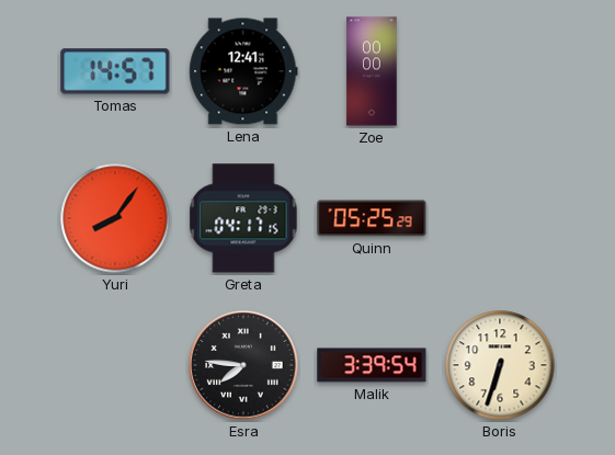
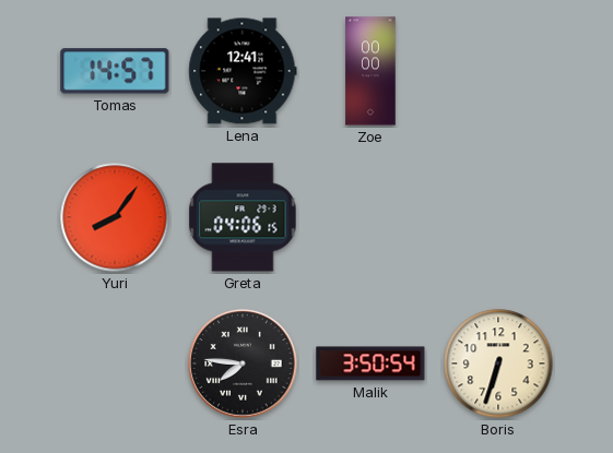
Greta: 04:17 -> 04:06
Quinn: 05:25 -> none
Malik: 3:39 -> 3:50
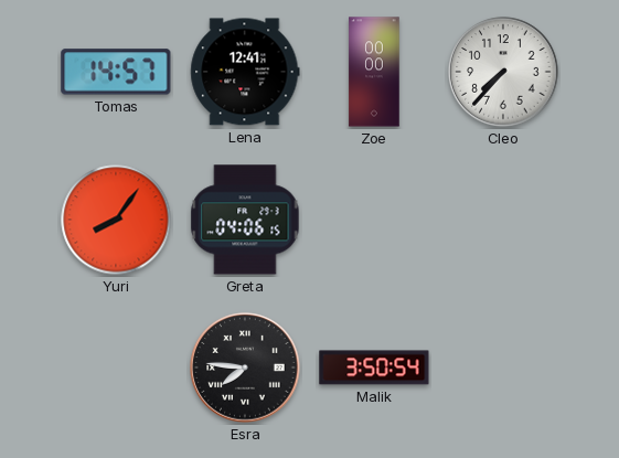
Cleo: none -> 7:37
Boris: 6:33 -> none
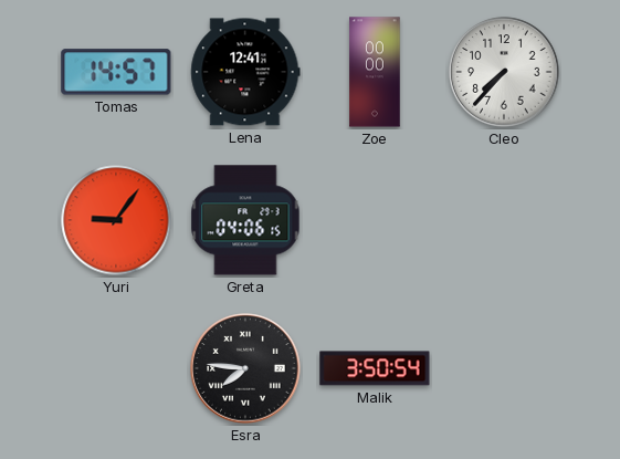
Yuri: 8:06 -> 9:06
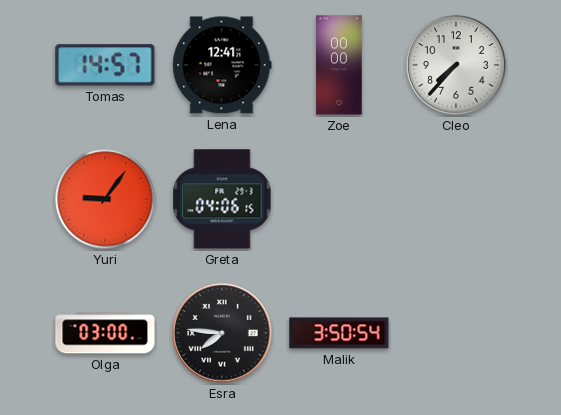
Olga: none -> 03:00
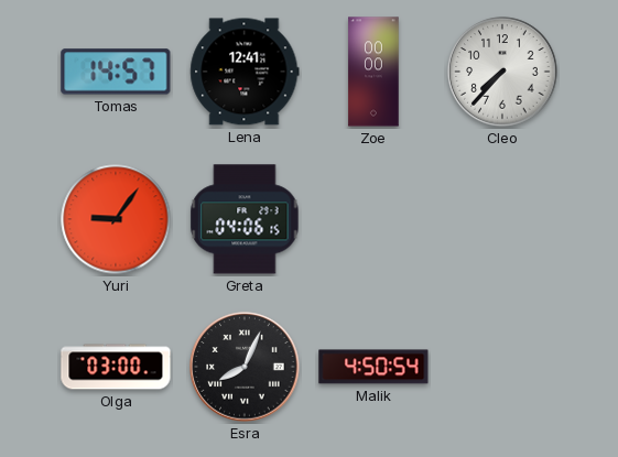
Esra: 7:46 -> 8:04
Malik: 3:50 -> 4:50
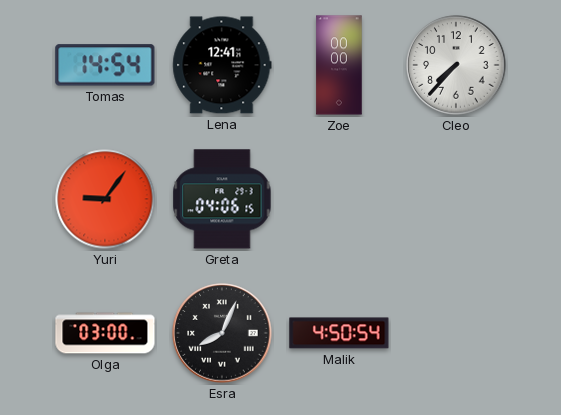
Tomas: 14:57 -> 14:54
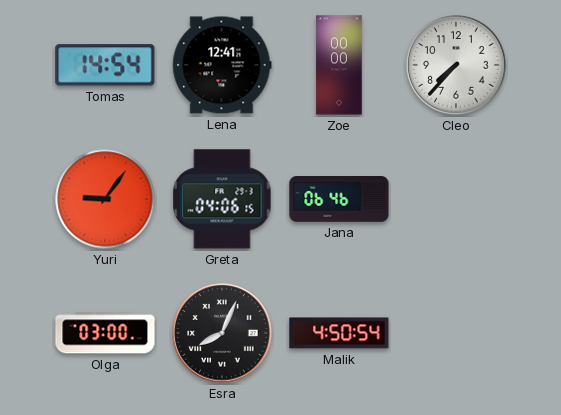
Jana: none -> 06:46
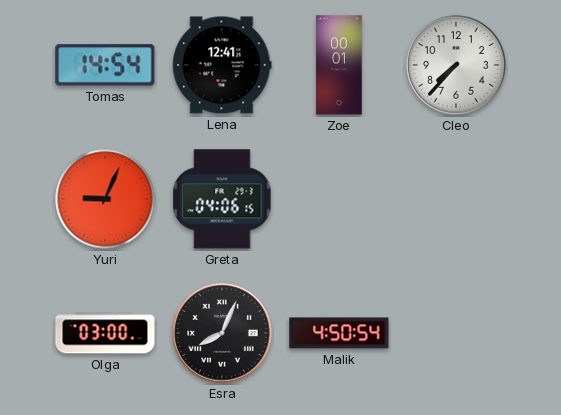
Zoe: 00:00 -> 00:01
Yuri: 9:06 -> 9:04
Jana: 06:46 -> none
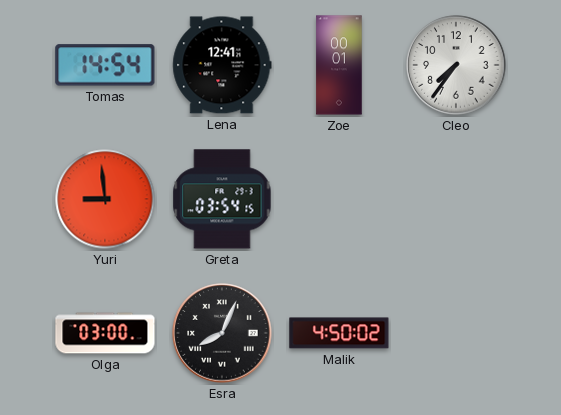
Cleo: 7:37 -> 7:36
Yuri: 9:04 -> 8:59
Greta: 04:06 -> 03:54
Malik: 4:50:54 -> 4:50:02
